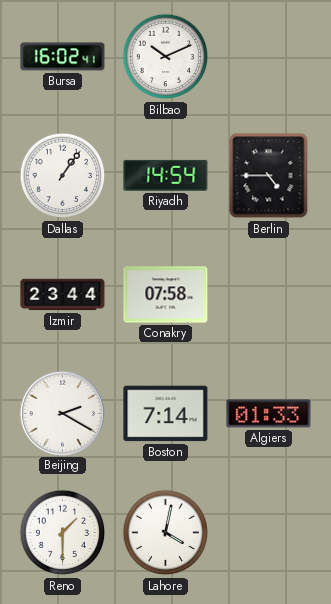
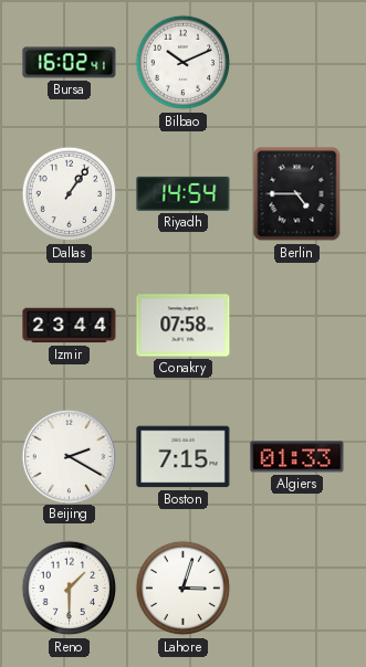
Boston: 7:14 -> 7:15
Lahore: 4:02 -> 3:03
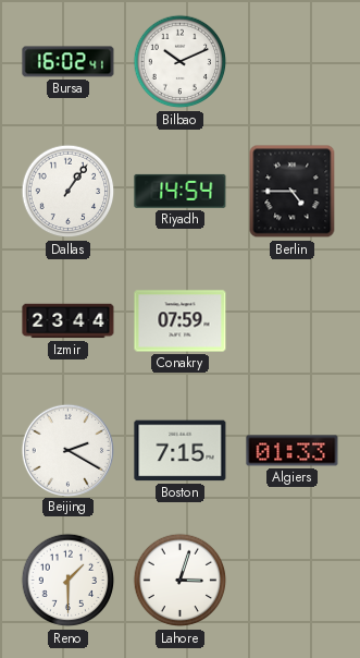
Conakry: 07:58 -> 07:59
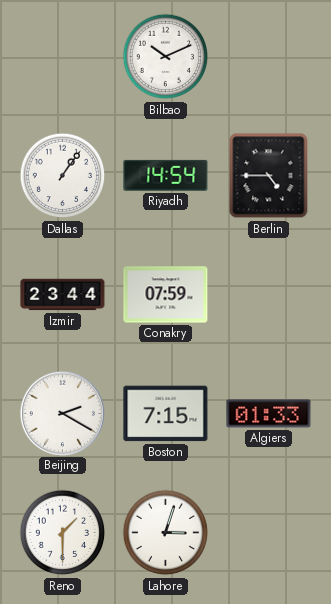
Bursa: 16:02 -> none
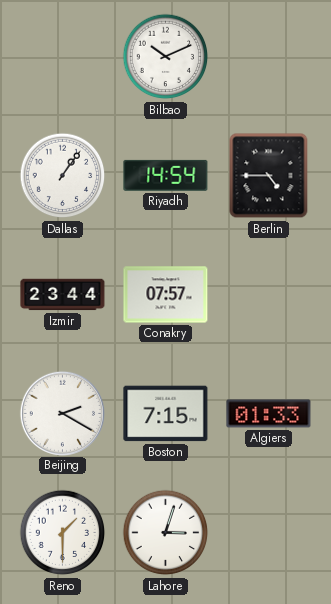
Conakry: 07:59 -> 07:57
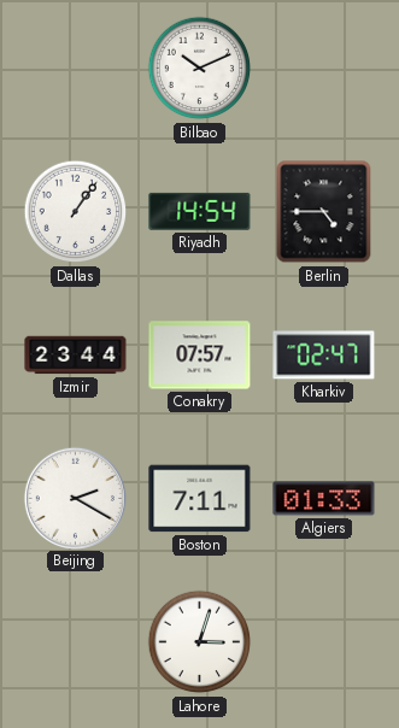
Kharkiv: none -> 02:47
Boston: 7:15 -> 7:11
Reno: 1:30 -> none
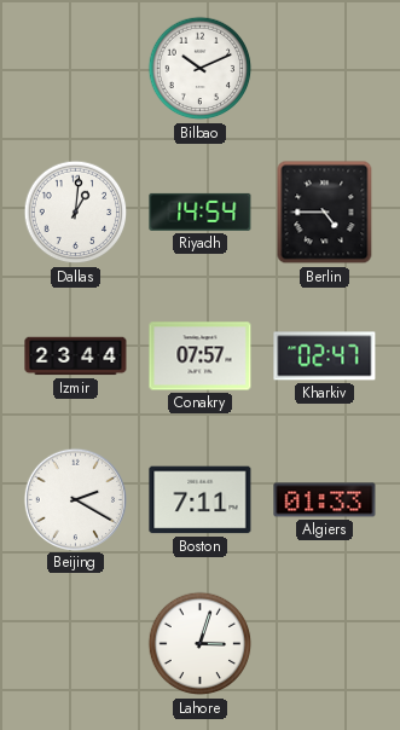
Dallas: 1:06 -> 1:01
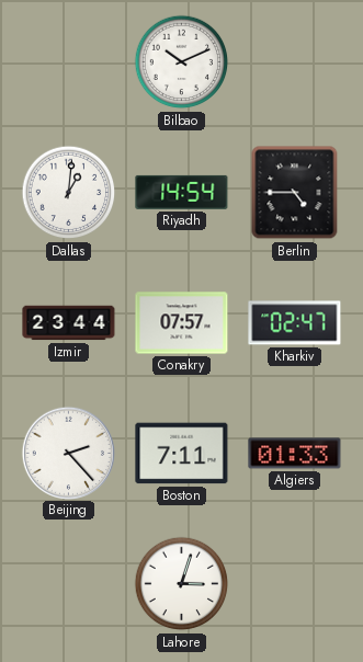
Beijing: 2:20 -> 2:23
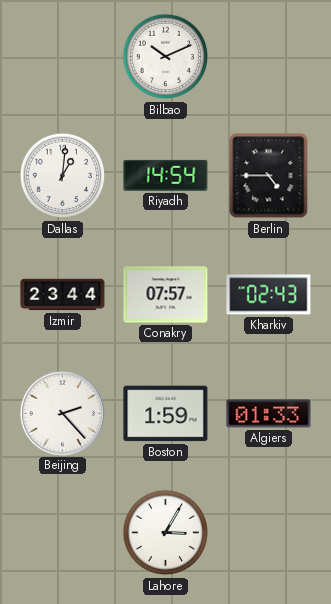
Kharkiv: 02:47 -> 02:43
Boston: 7:11 -> 1:59
Lahore: 3:03 -> 3:05
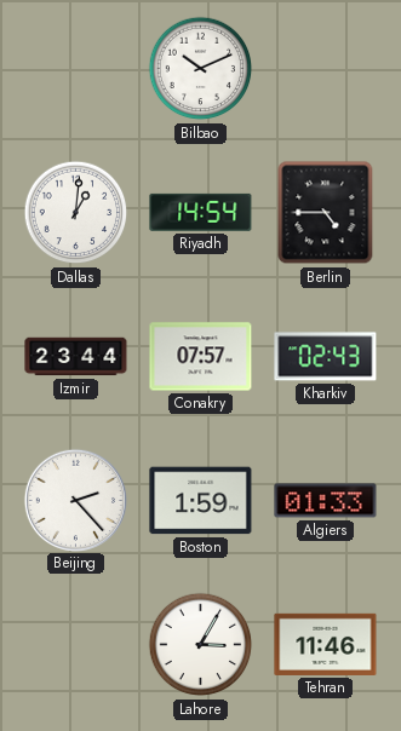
Tehran: none -> 11:46
